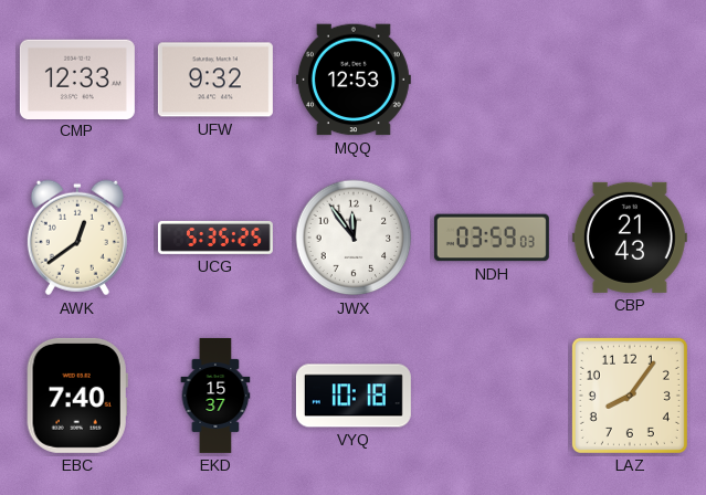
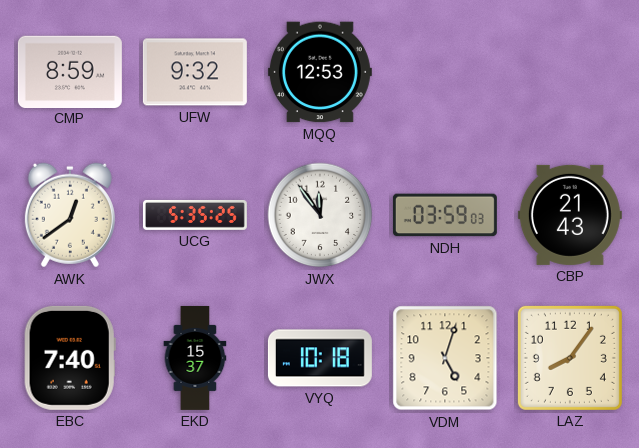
CMP: 12:33 -> 8:59
VDM: none -> 5:03
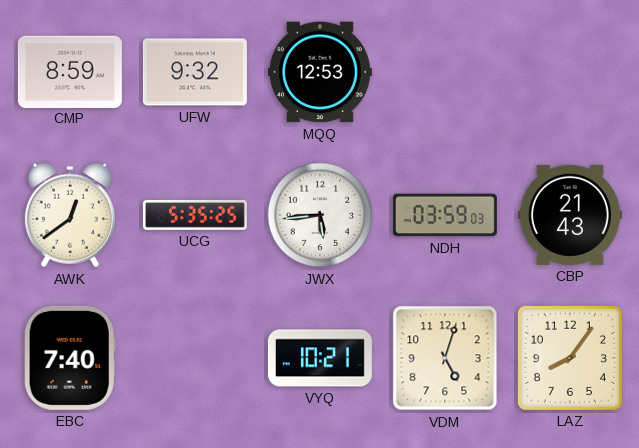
JWX: 11:54 -> 5:44
EKD: 15:37 -> none
VYQ: 10:18 -> 10:21
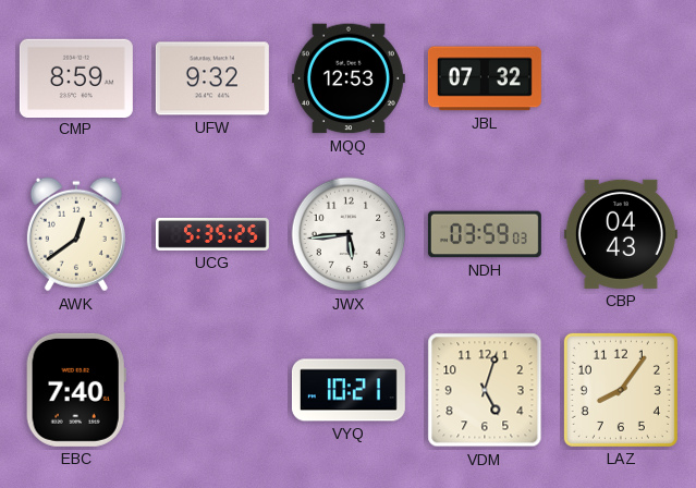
JBL: none -> 07:32
CBP: 21:43 -> 04:43
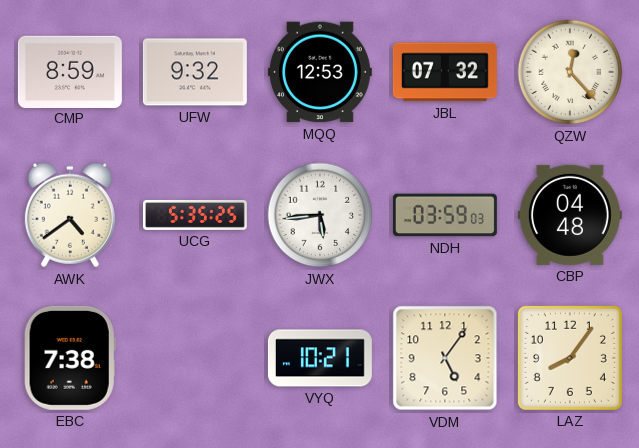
QZW: none -> 12:23
AWK: 12:39 -> 4:39
CBP: 04:43 -> 04:48
EBC: 7:40 -> 7:38
VDM: 5:03 -> 5:06
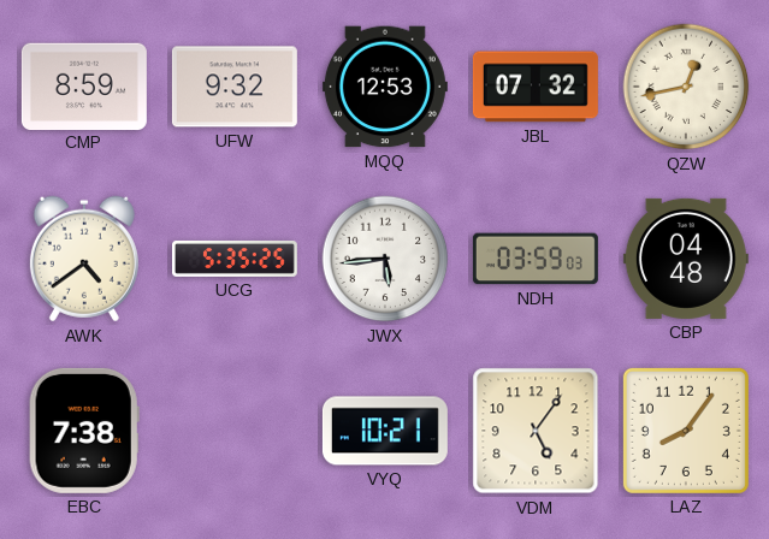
QZW: 12:23 -> 12:43
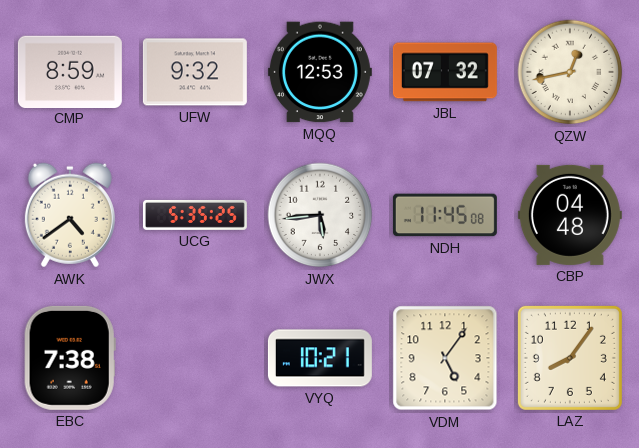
NDH: 03:59 -> 11:45
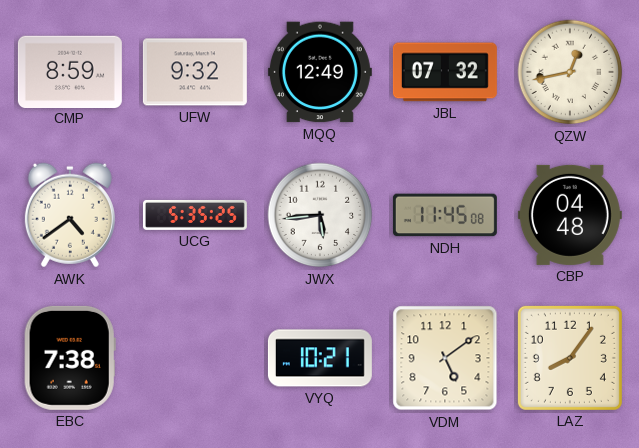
MQQ: 12:53 -> 12:49
VDM: 5:06 -> 5:09
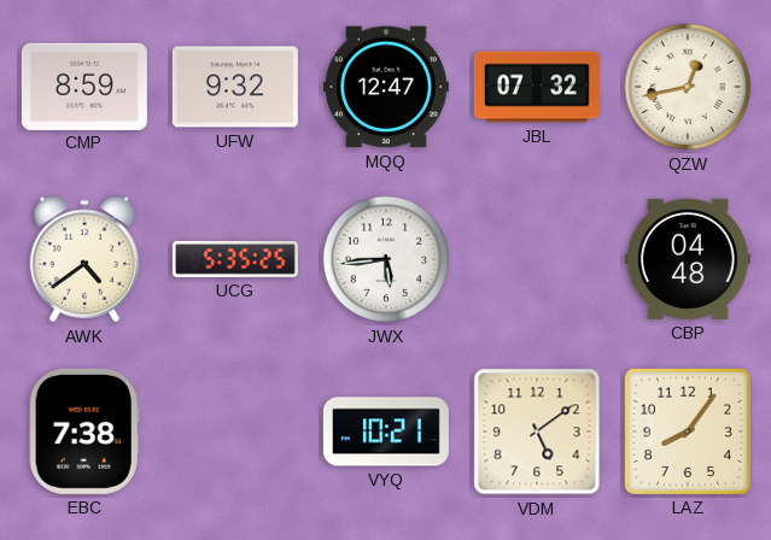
MQQ: 12:49 -> 12:47
NDH: 11:45 -> none
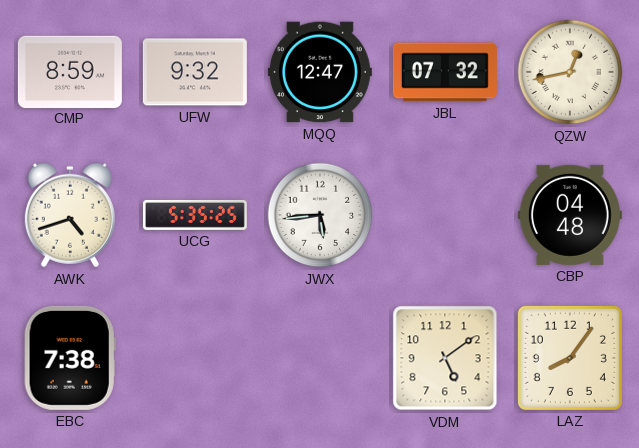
AWK: 4:39 -> 4:42
VYQ: 10:21 -> none
